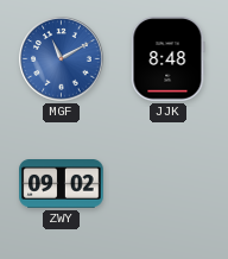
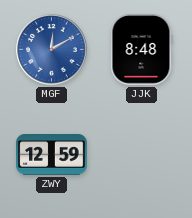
MGF: 11:10 -> 12:10
ZWY: 09:02 -> 12:59
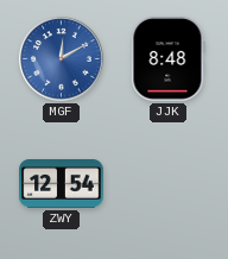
ZWY: 12:59 -> 12:54
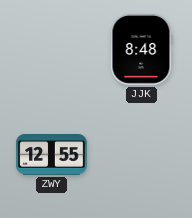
MGF: 12:10 -> none
ZWY: 12:54 -> 12:55
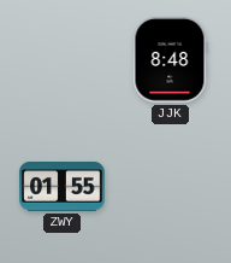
ZWY: 12:55 -> 01:55
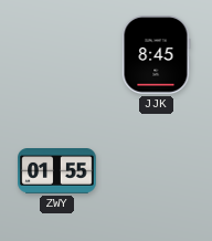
JJK: 8:48 -> 8:45
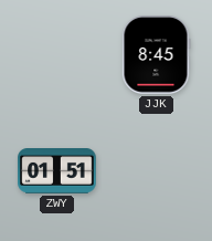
ZWY: 01:55 -> 01:51
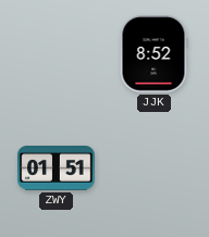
JJK: 8:45 -> 8:52
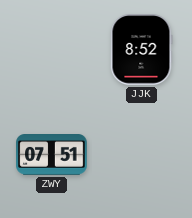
ZWY: 01:51 -> 07:51
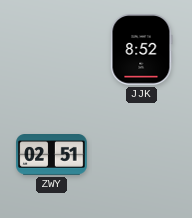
ZWY: 07:51 -> 02:51
